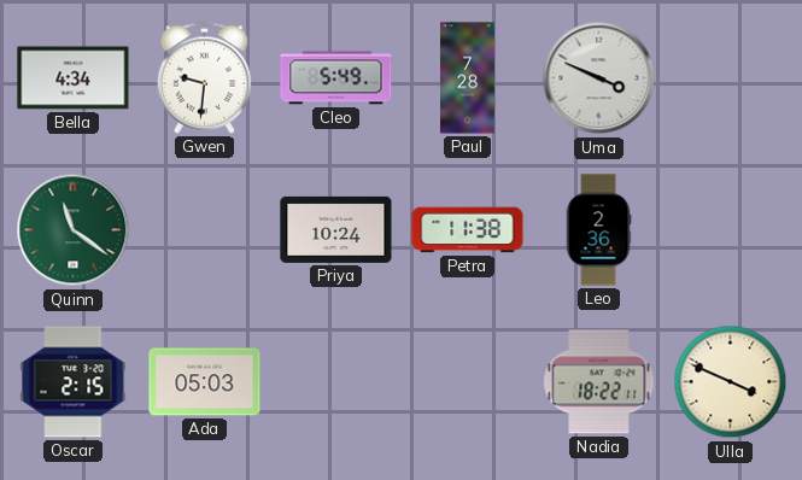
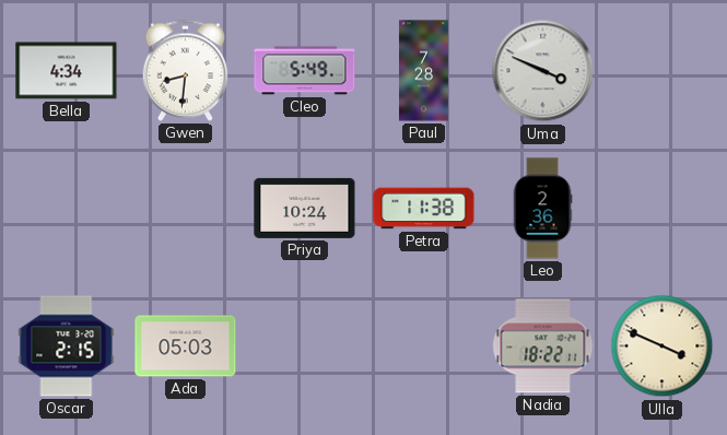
Gwen: 9:31 -> 8:31
Quinn: 11:21 -> none
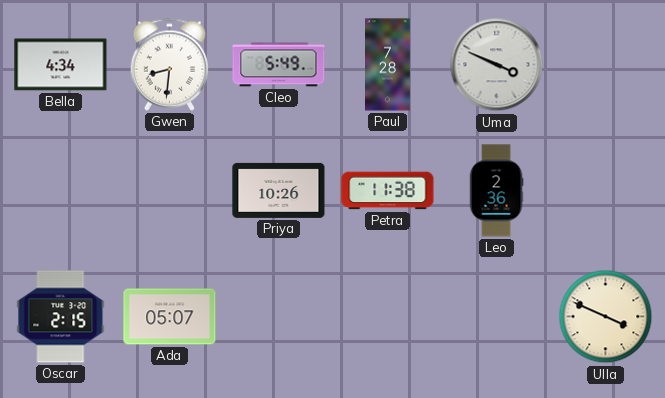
Priya: 10:24 -> 10:26
Ada: 05:03 -> 05:07
Nadia: 18:22 -> none
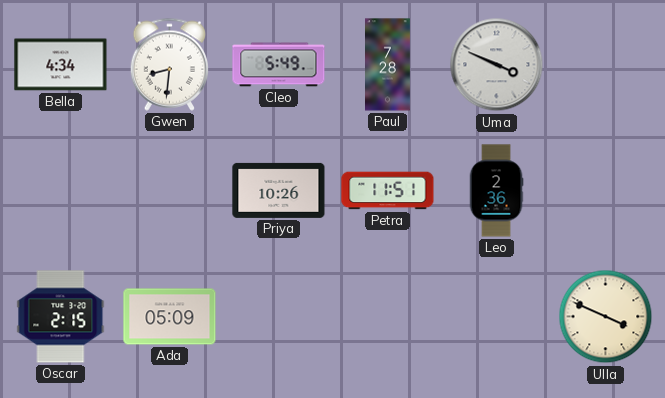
Petra: 11:38 -> 11:51
Ada: 05:07 -> 05:09
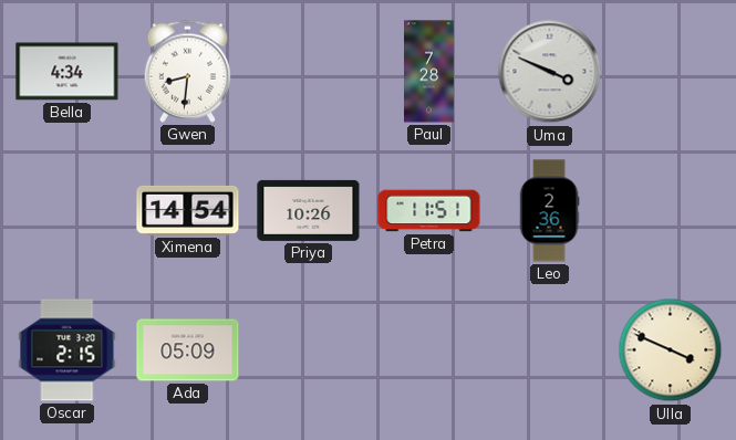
Cleo: 5:49 -> none
Ximena: none -> 14:54
